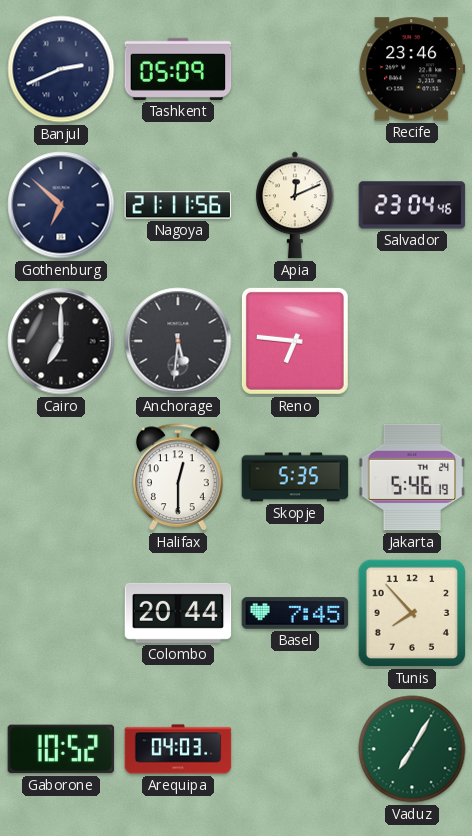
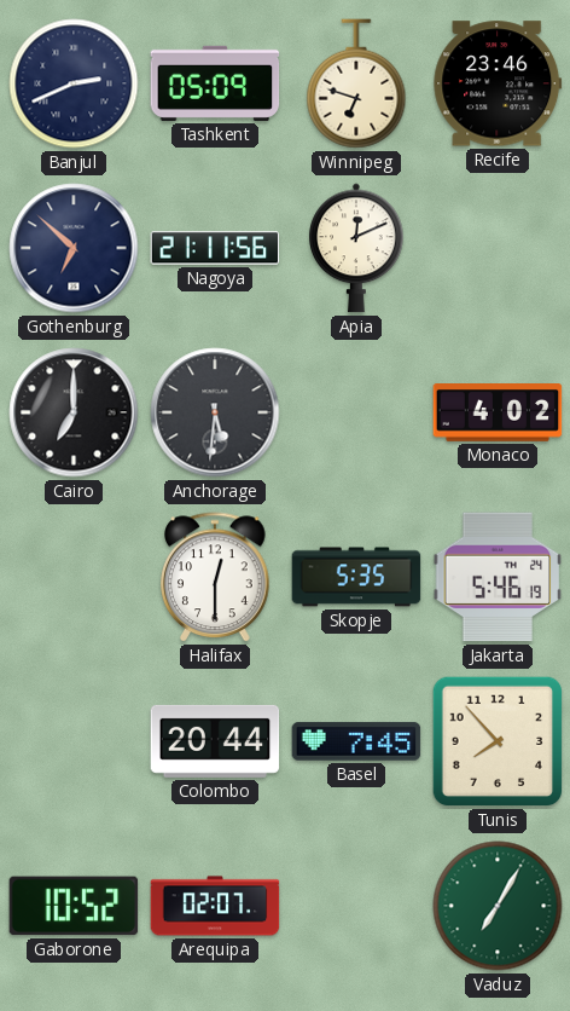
Winnipeg: none -> 6:48
Salvador: 23:04 -> none
Reno: 6:46 -> none
Monaco: none -> 4:02
Arequipa: 04:03 -> 02:07
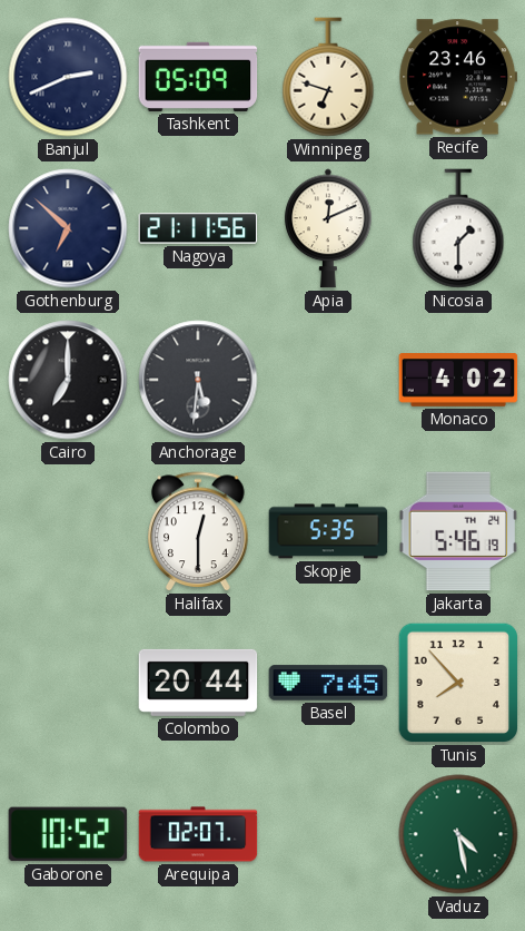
Nicosia: none -> 1:30
Vaduz: 7:05 -> 4:28
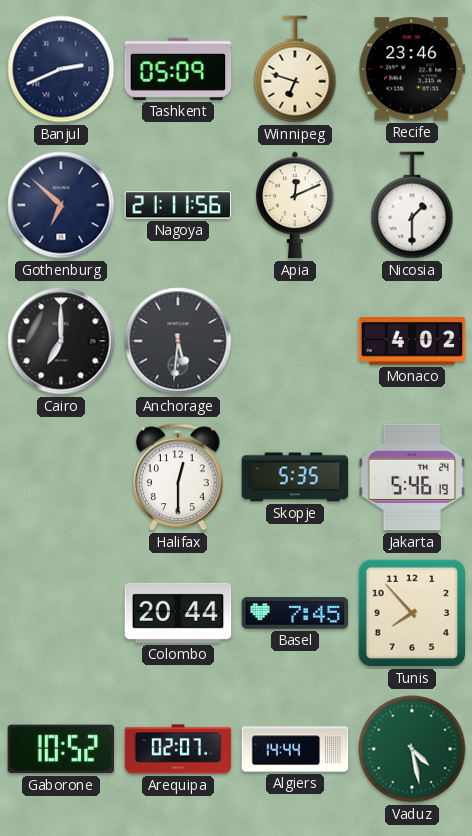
Algiers: none -> 14:44
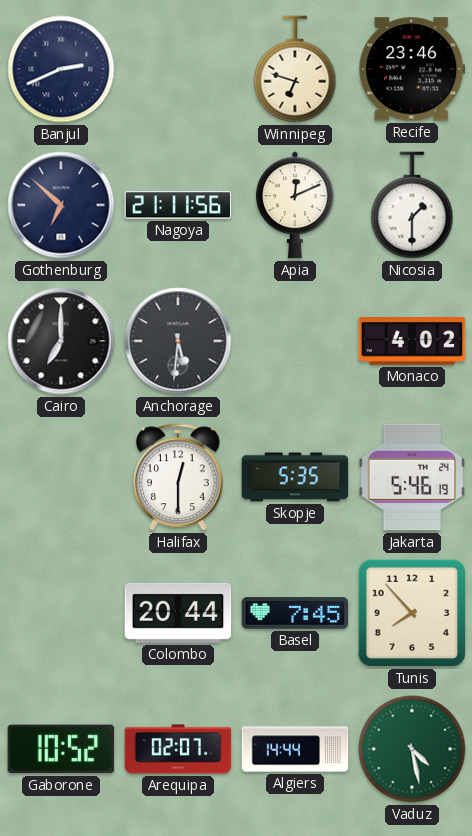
Tashkent: 05:09 -> none
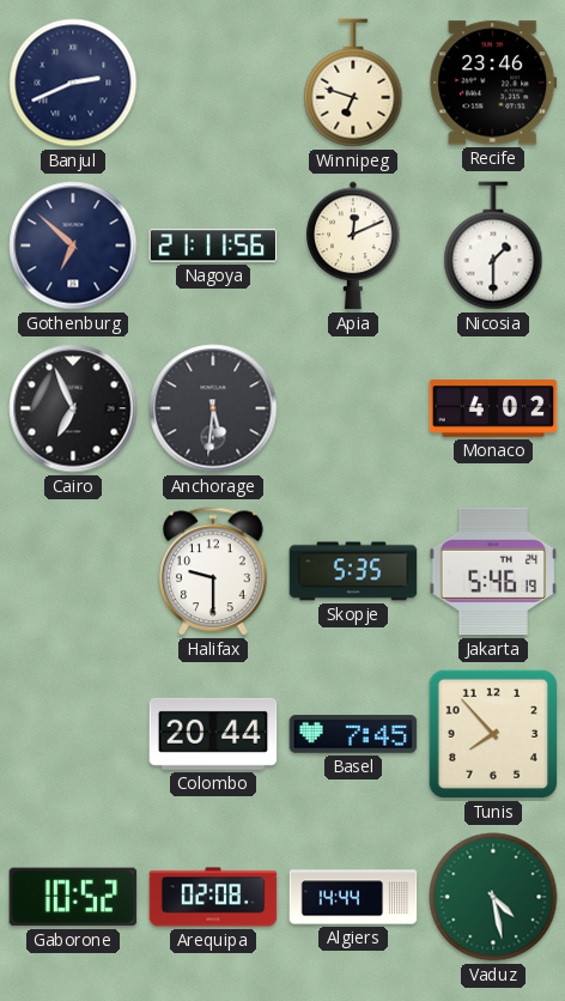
Cairo: 7:00 -> 6:56
Halifax: 12:30 -> 9:30
Arequipa: 02:07 -> 02:08
